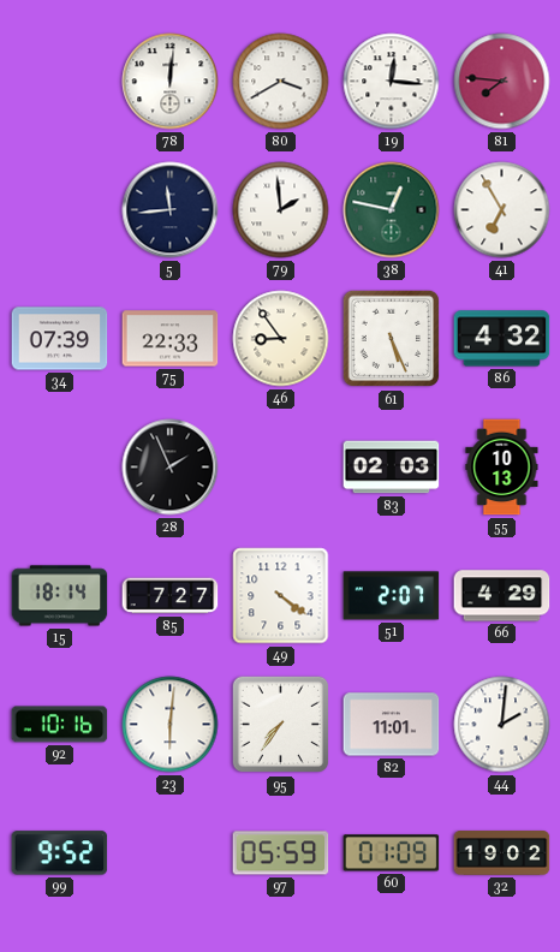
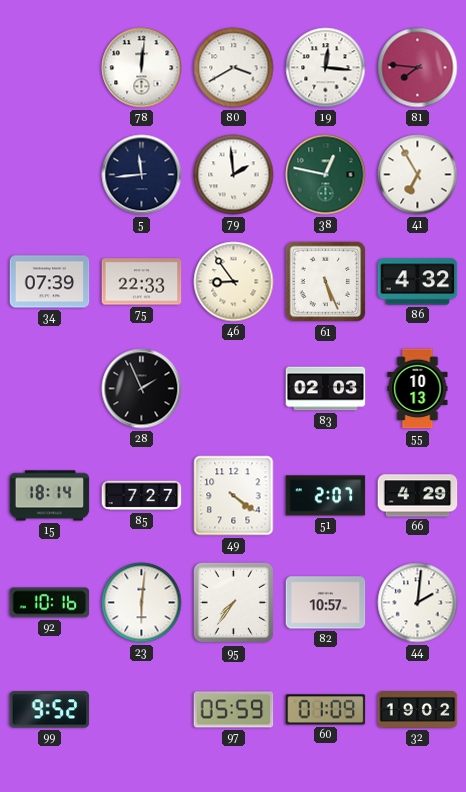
82: 11:01 -> 10:57
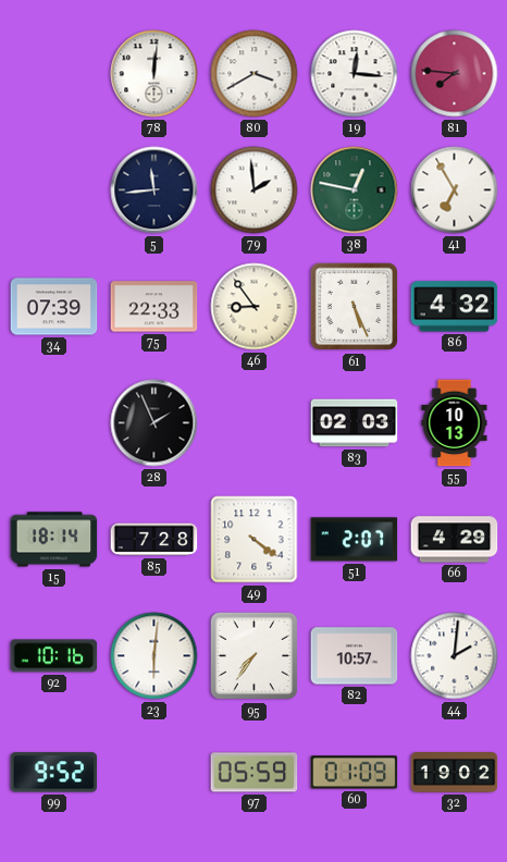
85: 7:27 -> 7:28
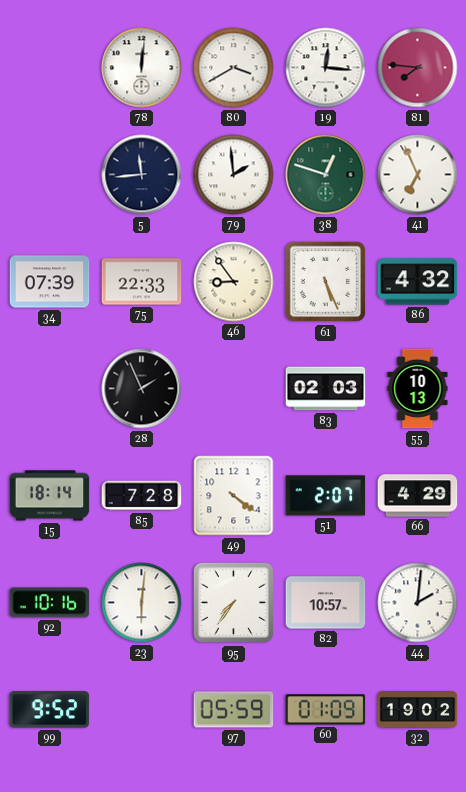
38: 12:47 -> 12:48
41: 6:55 -> 6:56
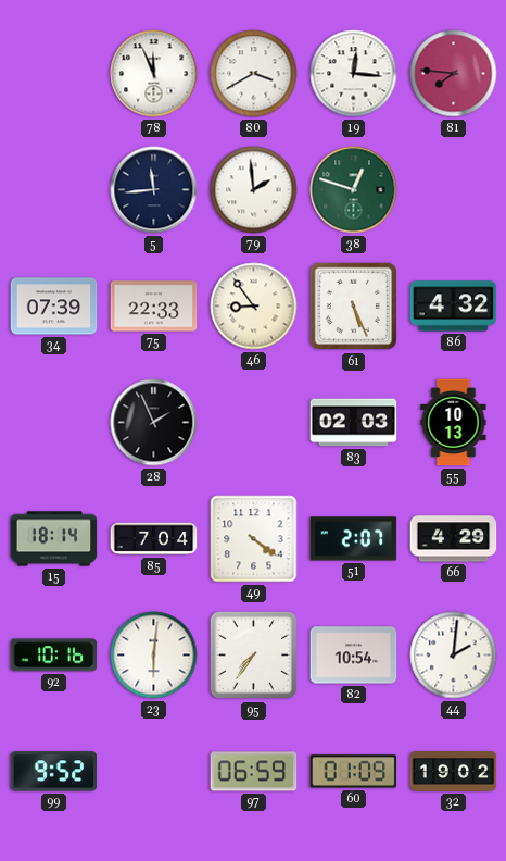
78: 12:01 -> 11:56
41: 6:56 -> none
85: 7:28 -> 7:04
82: 10:57 -> 10:54
97: 05:59 -> 06:59
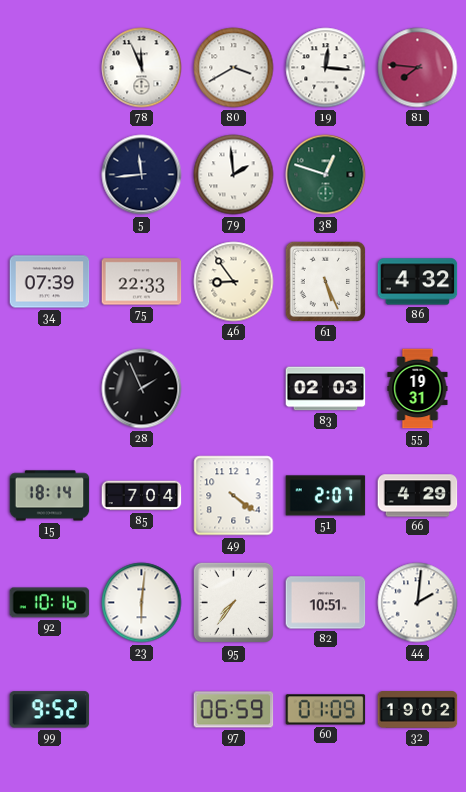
55: 10:13 -> 19:31
82: 10:54 -> 10:51
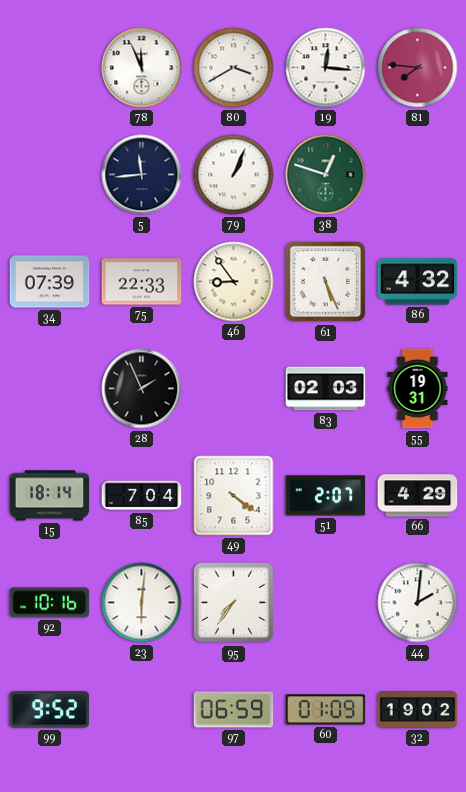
79: 1:59 -> 1:04
82: 10:51 -> none
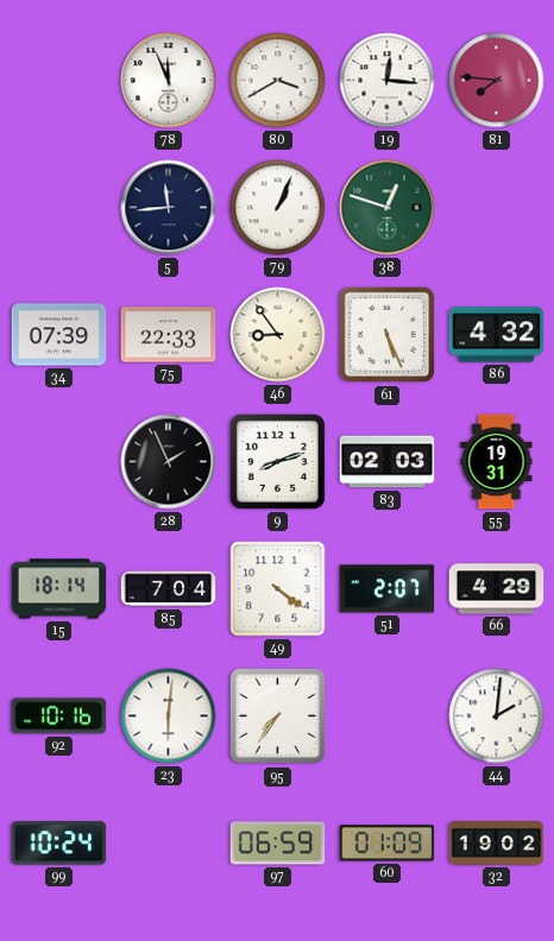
9: none -> 8:12
99: 9:52 -> 10:24
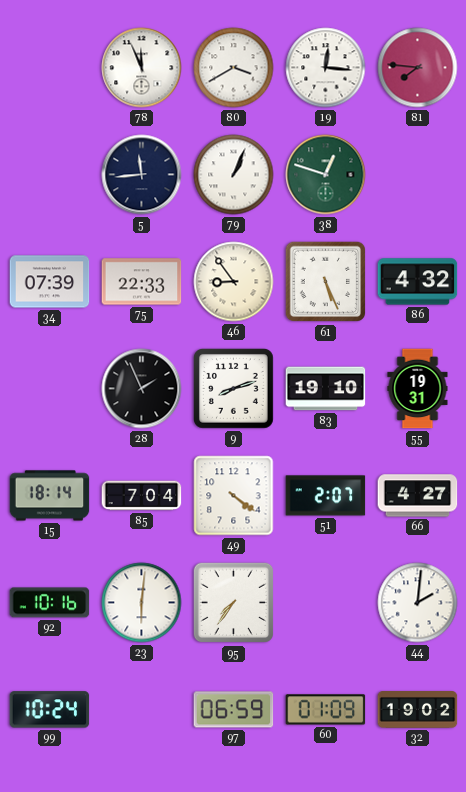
83: 02:03 -> 19:10
66: 4:29 -> 4:27
